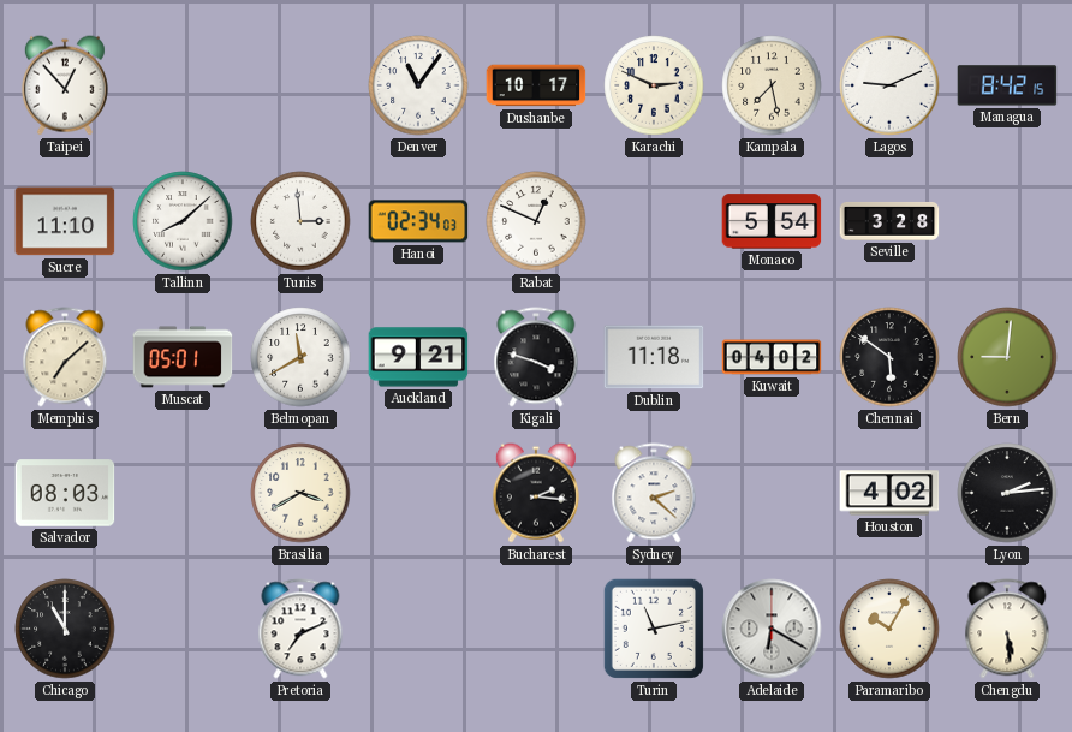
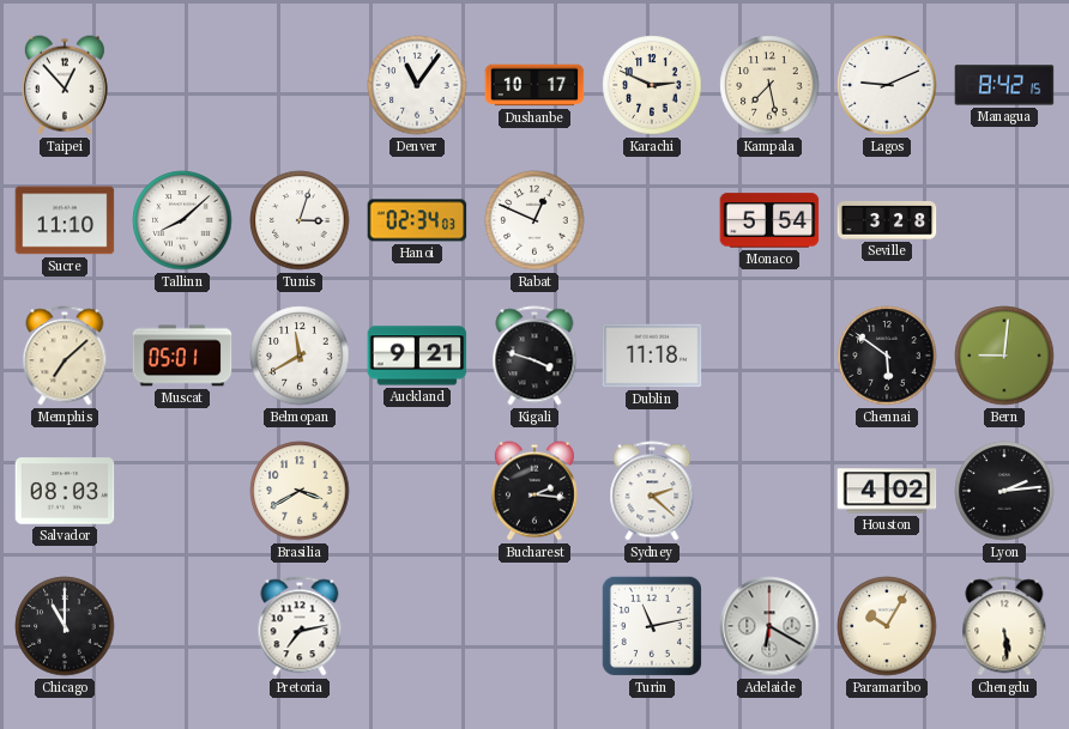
Tunis: 2:59 -> 3:03
Kuwait: 04:02 -> none
Pretoria: 7:11 -> 7:13
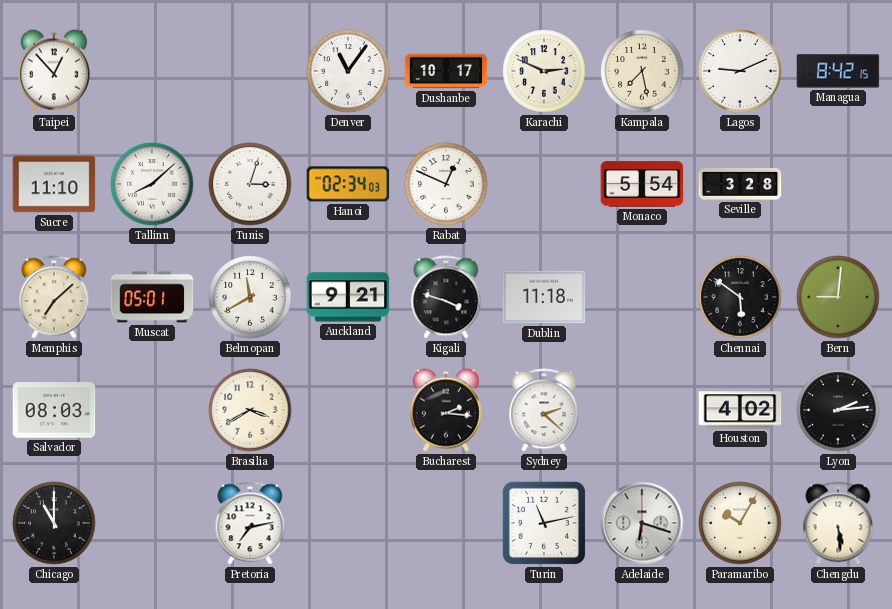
Adelaide: 6:20 -> 6:18
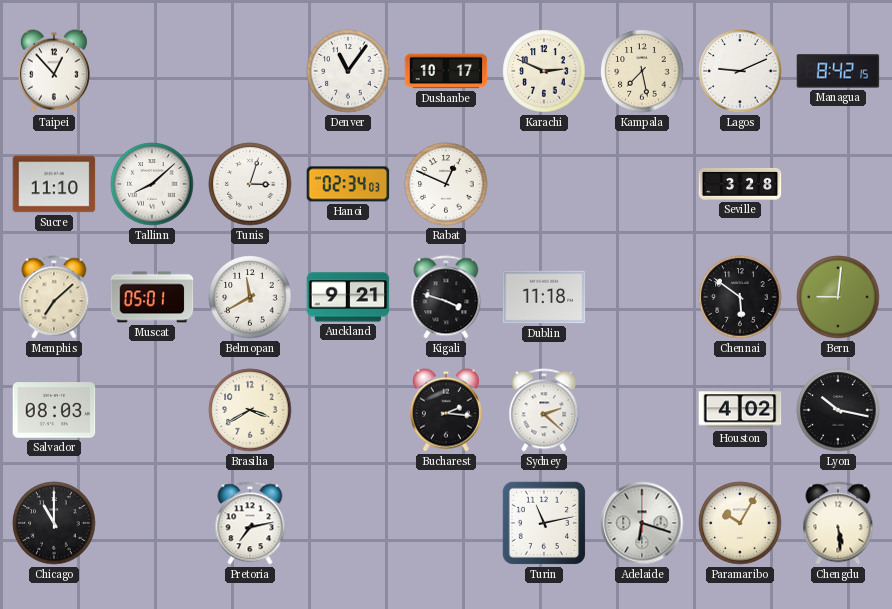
Monaco: 5:54 -> none
Lyon: 2:14 -> 10:17
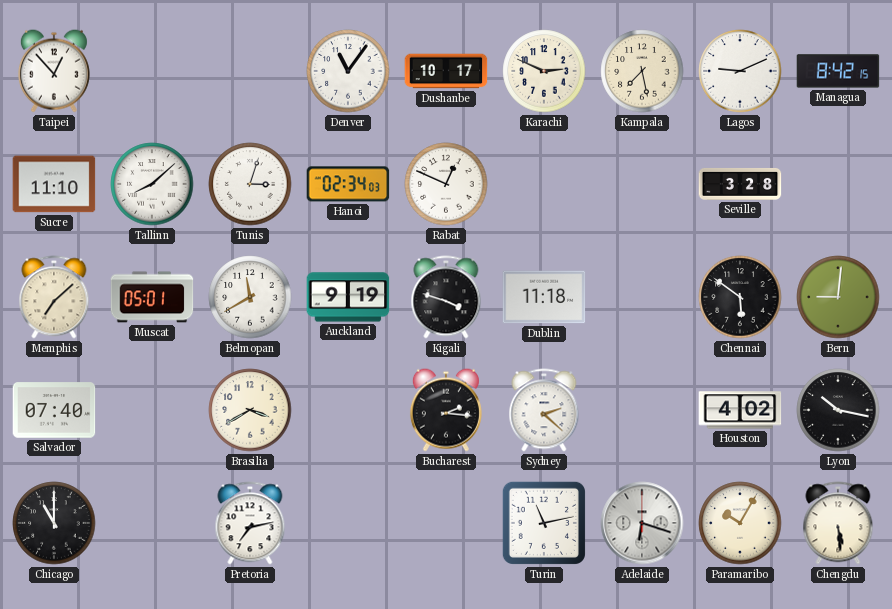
Auckland: 9:21 -> 9:19
Salvador: 08:03 -> 07:40
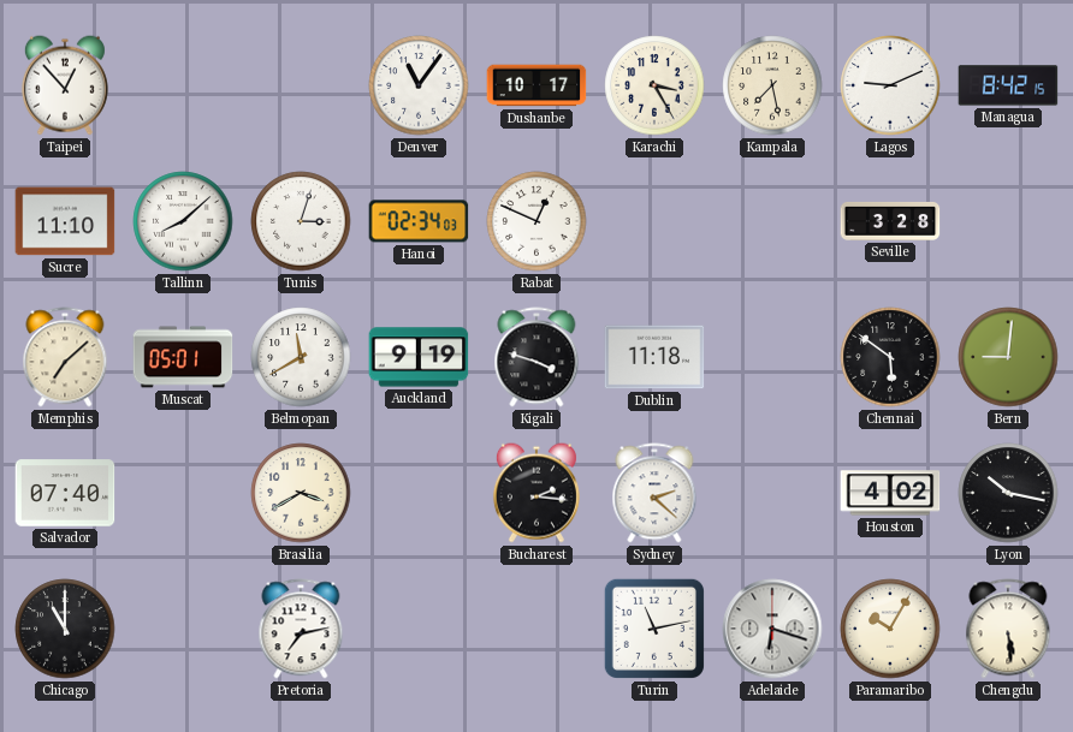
Karachi: 2:49 -> 3:25
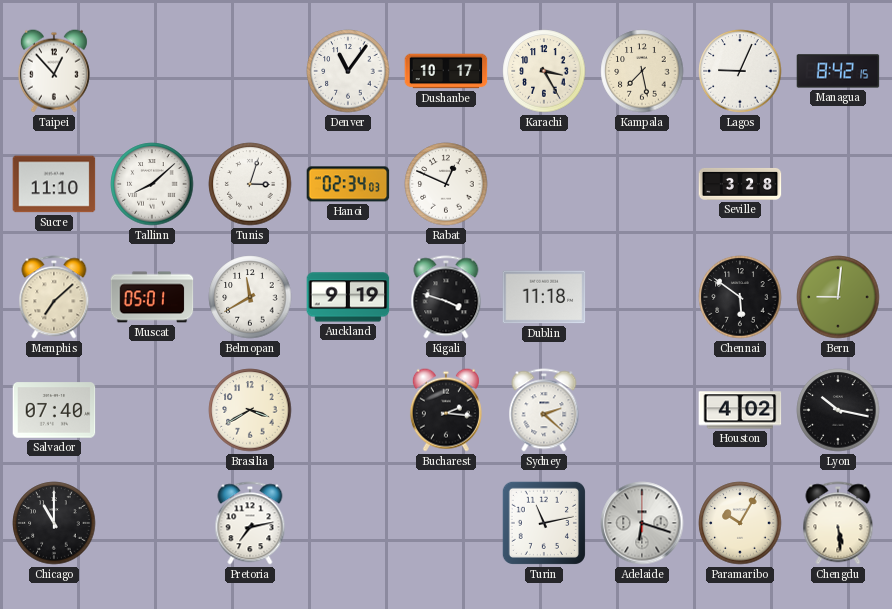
Lagos: 9:11 -> 9:04
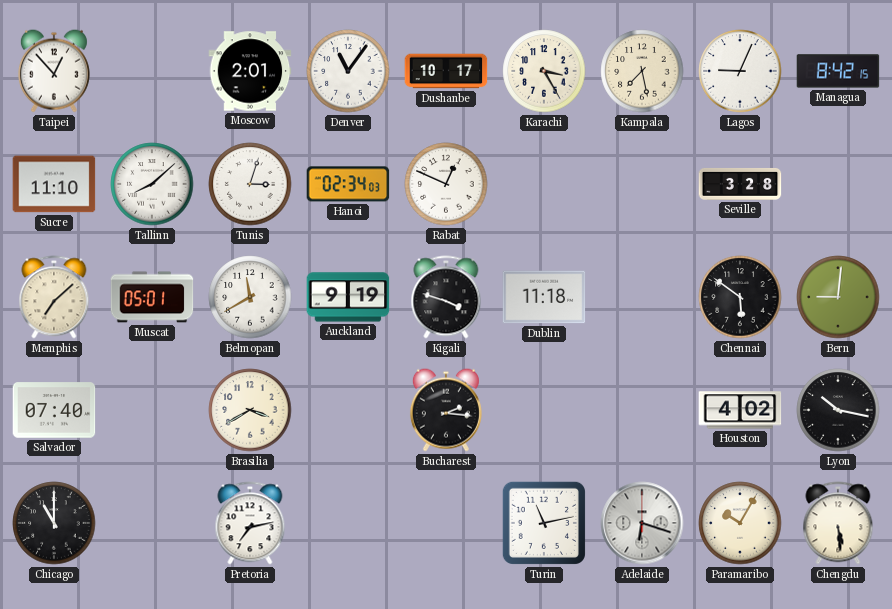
Moscow: none -> 2:01
Sydney: 2:22 -> none
